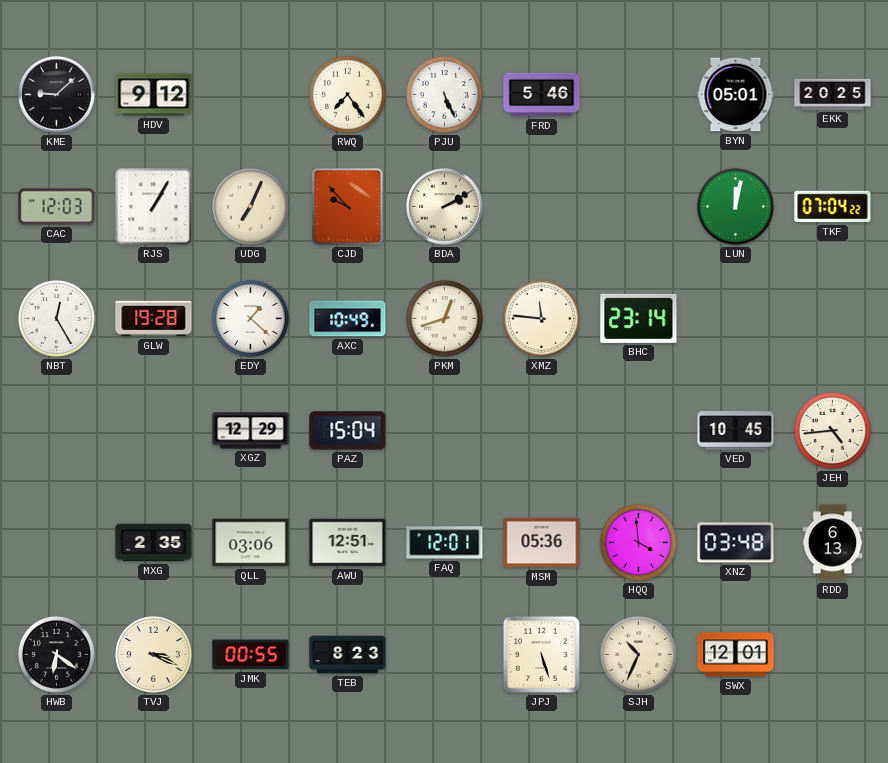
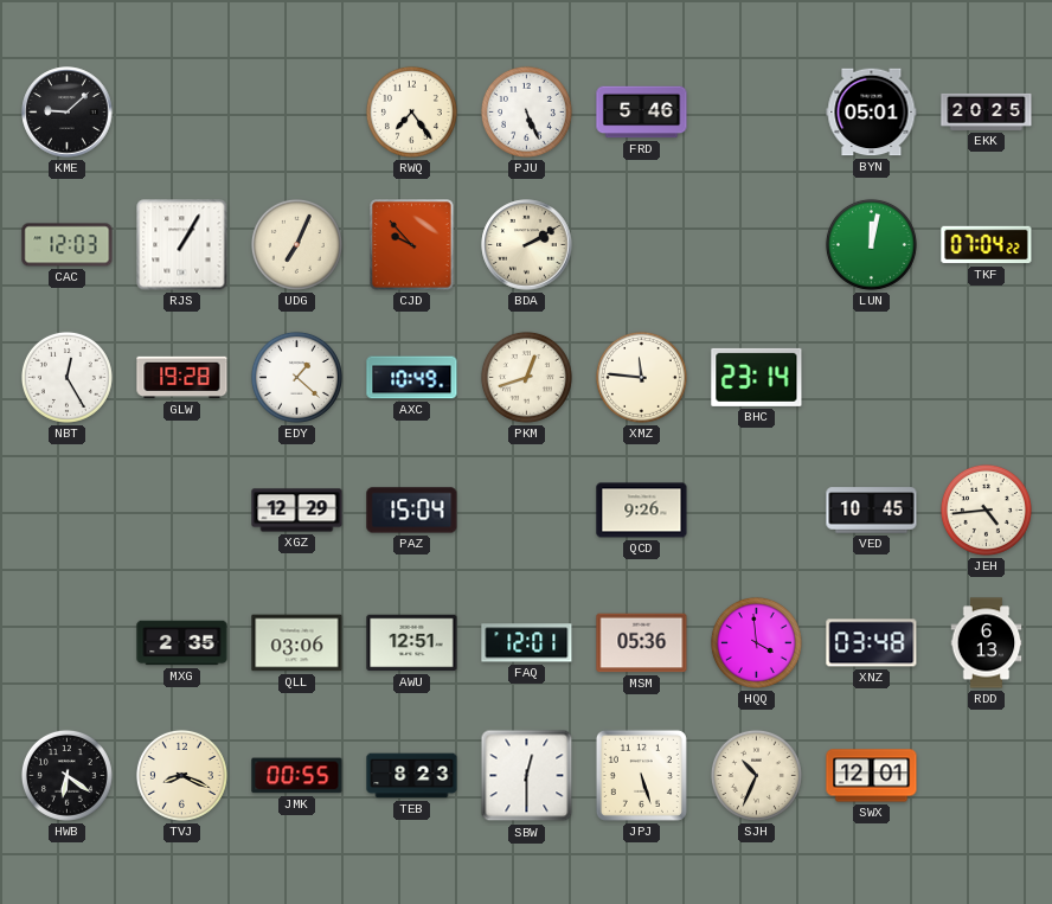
HDV: 9:12 -> none
QCD: none -> 9:26
TVJ: 3:19 -> 8:19
SBW: none -> 12:30
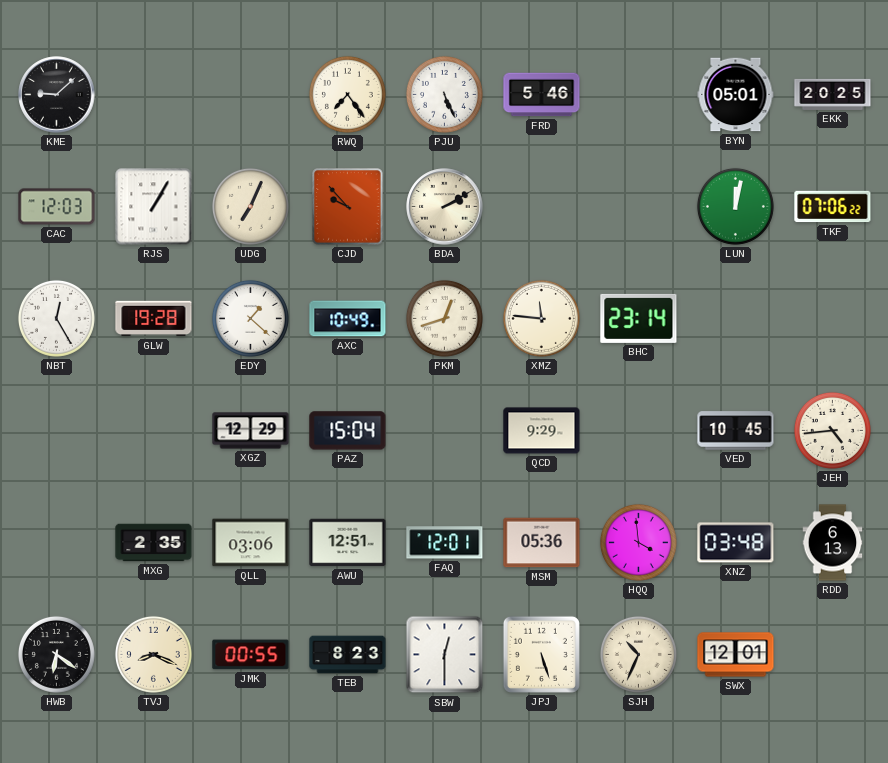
TKF: 07:04 -> 07:06
QCD: 9:26 -> 9:29
